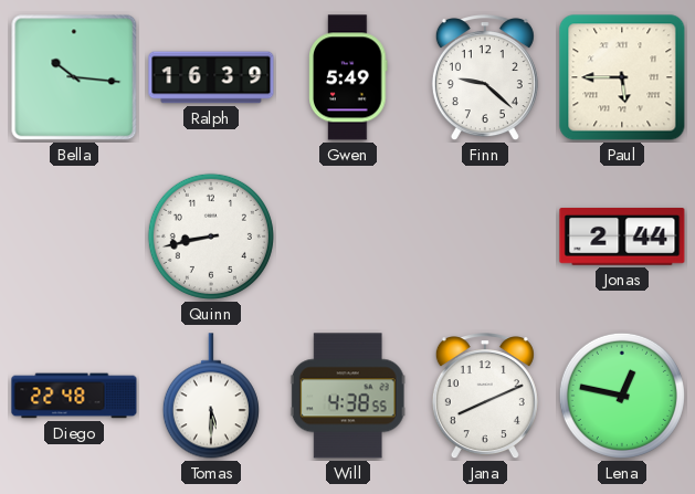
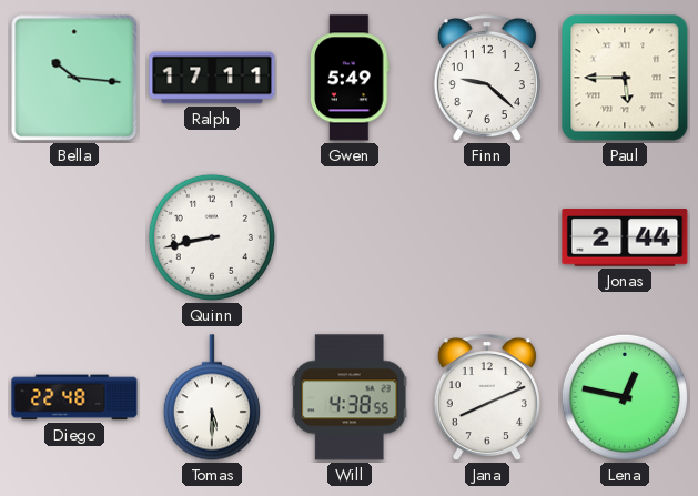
Ralph: 16:39 -> 17:11
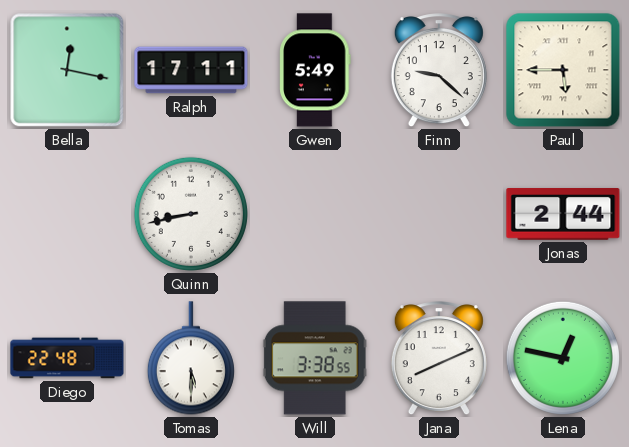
Bella: 10:16 -> 12:17
Will: 4:38 -> 3:38
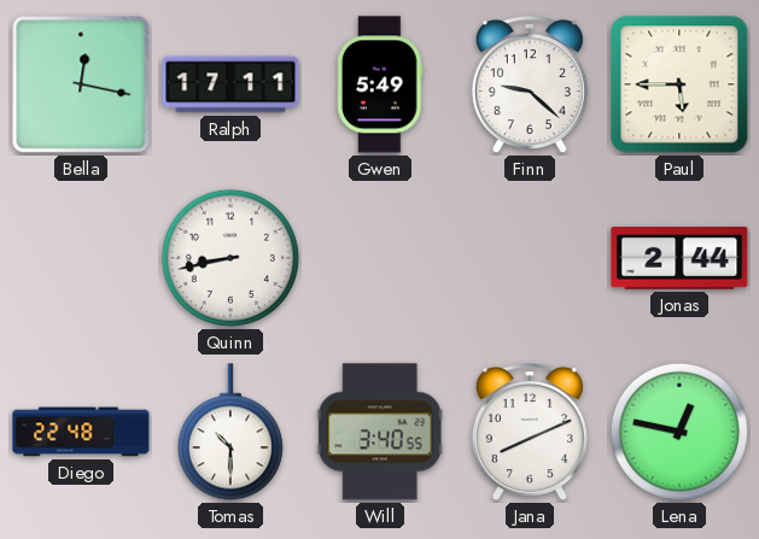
Tomas: 5:30 -> 10:30
Will: 3:38 -> 3:40
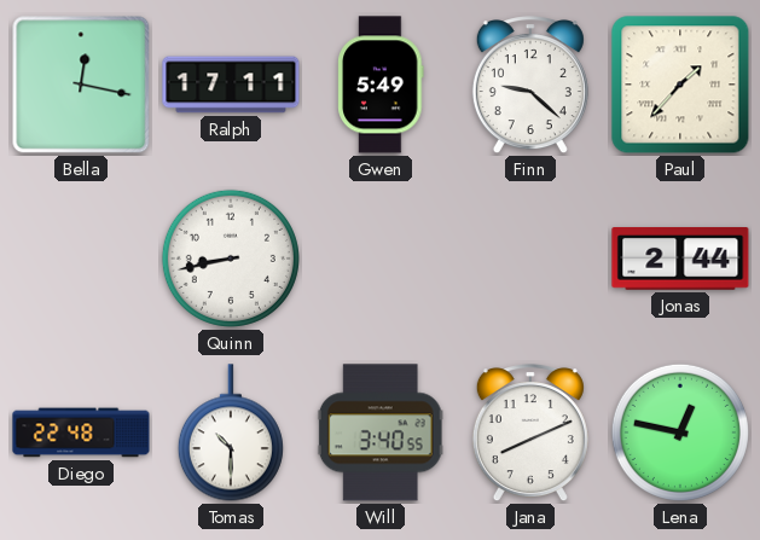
Paul: 5:45 -> 1:37
